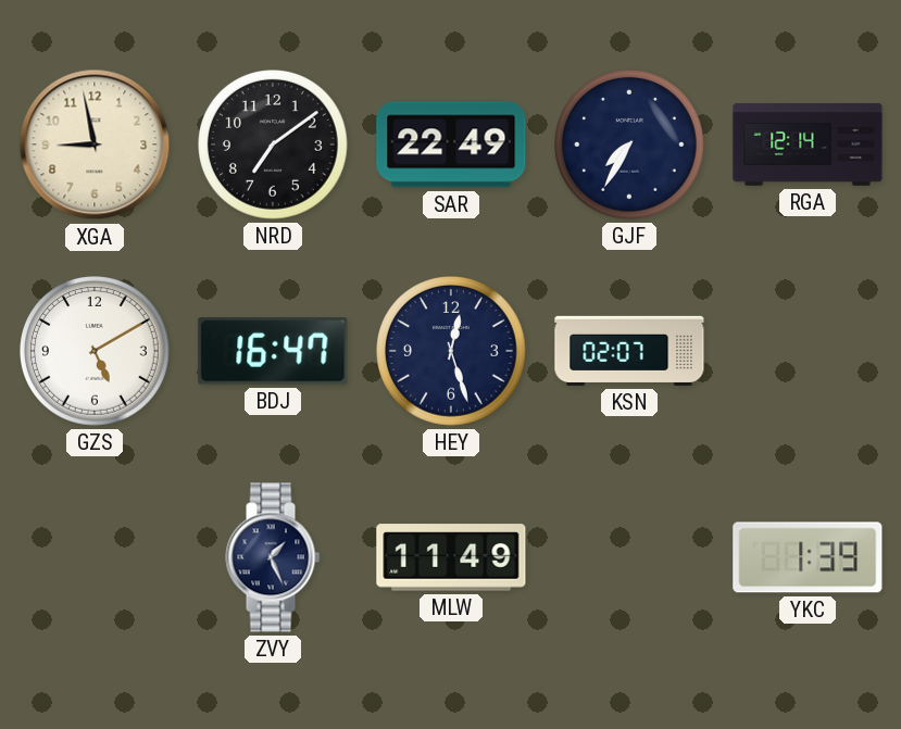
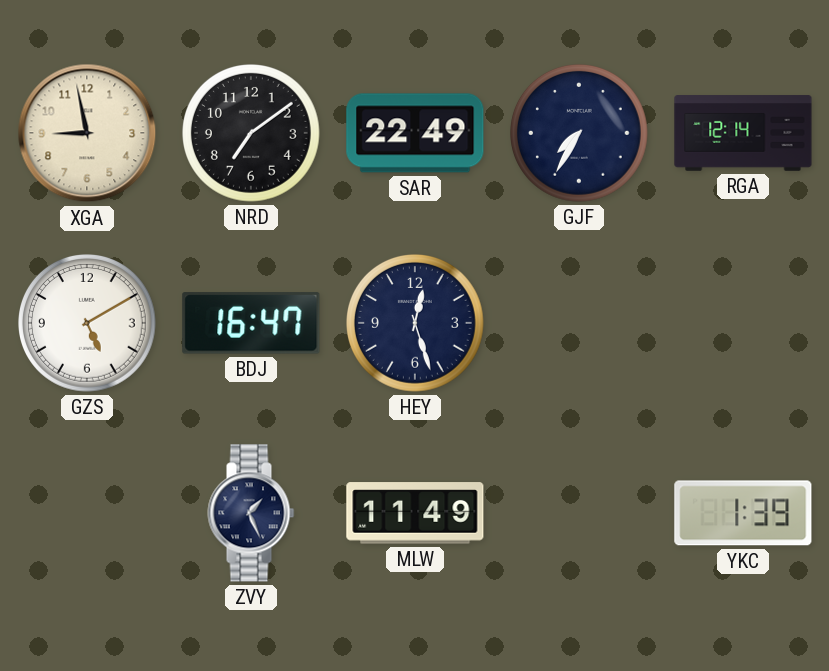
KSN: 02:07 -> none
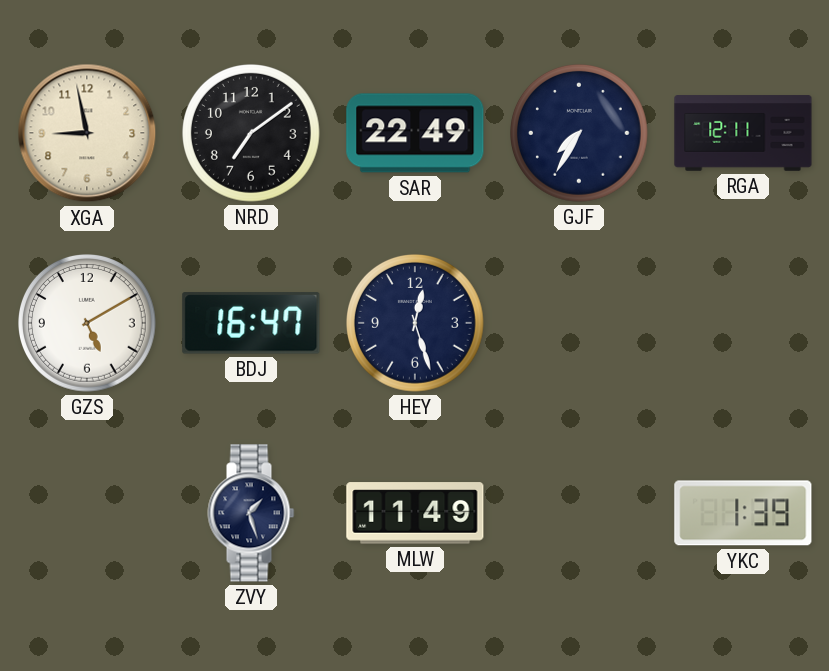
RGA: 12:14 -> 12:11
ZVY: 1:26 -> 1:27
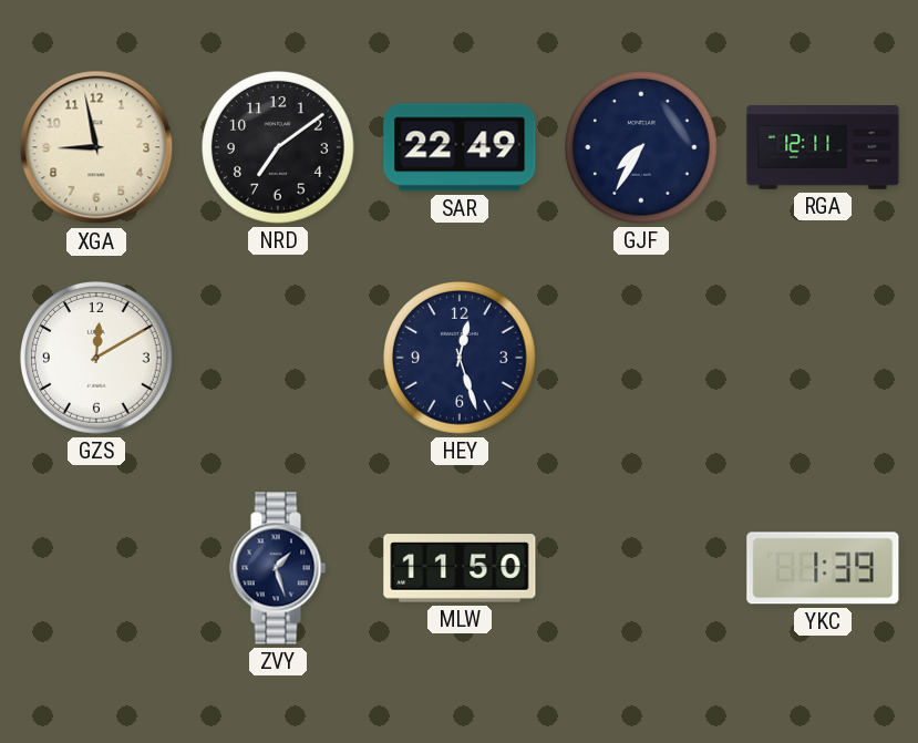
GZS: 5:10 -> 12:10
BDJ: 16:47 -> none
MLW: 11:49 -> 11:50
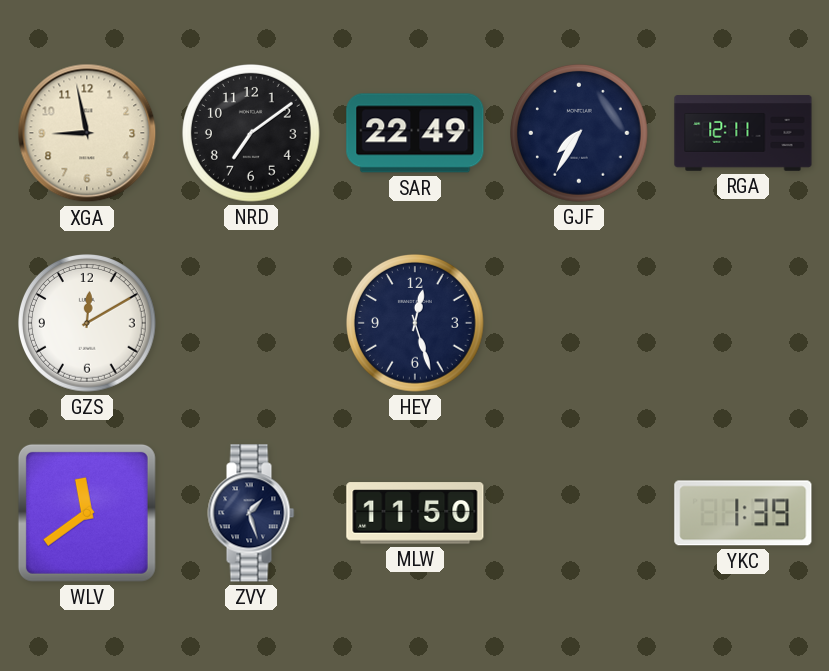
WLV: none -> 11:39
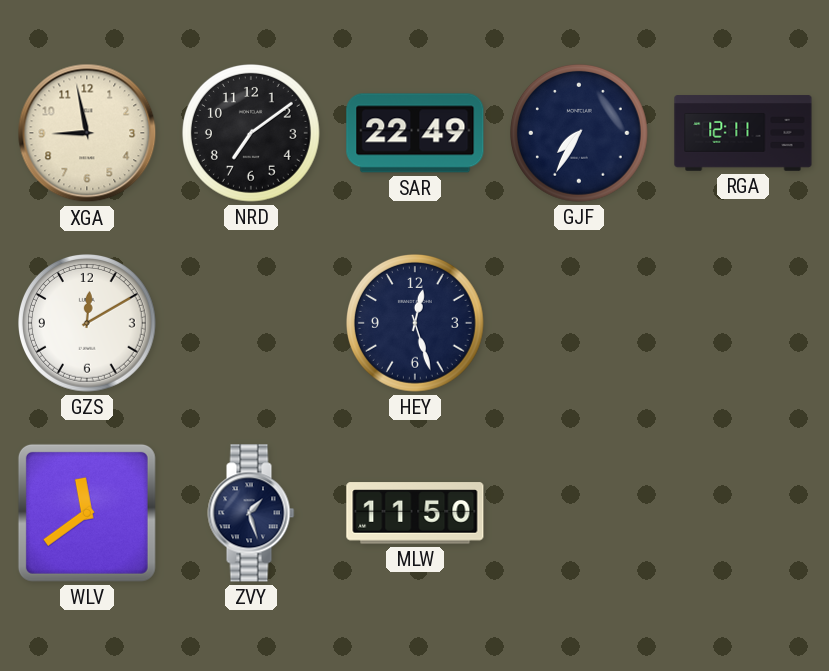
YKC: 1:39 -> none
